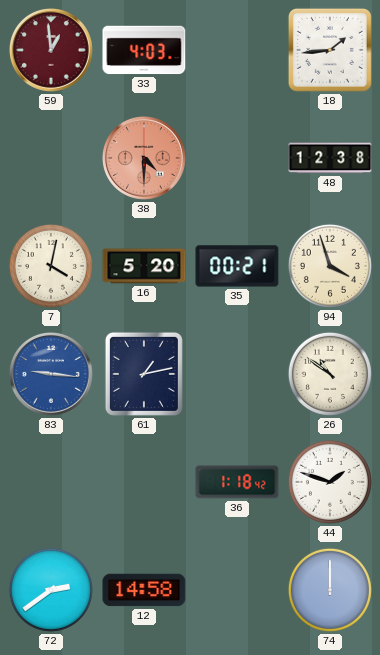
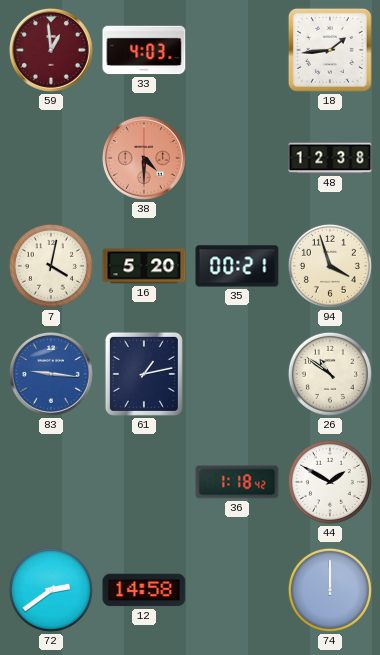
44: 1:48 -> 1:50
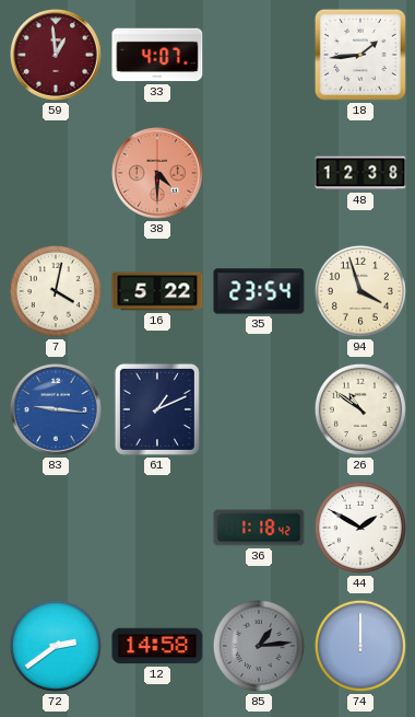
33: 4:03 -> 4:07
16: 5:20 -> 5:22
35: 00:21 -> 23:54
61: 1:13 -> 1:11
85: none -> 1:14
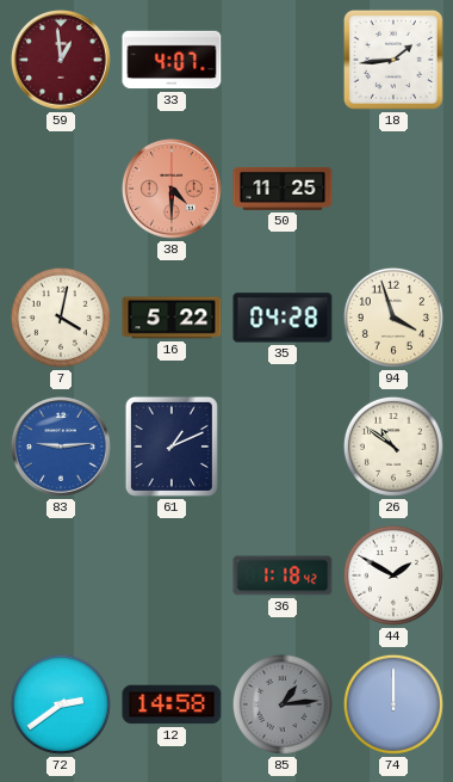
50: none -> 11:25
48: 12:38 -> none
35: 23:54 -> 04:28
83: 9:16 -> 9:14
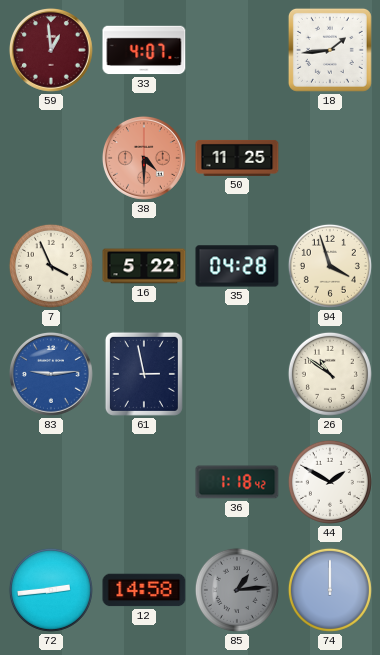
7: 4:02 -> 3:56
61: 1:11 -> 2:58
72: 2:39 -> 2:44
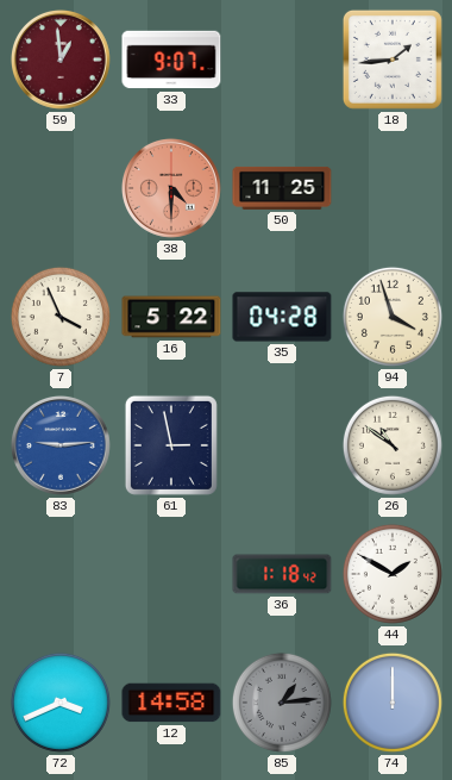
33: 4:07 -> 9:07
72: 2:44 -> 3:41
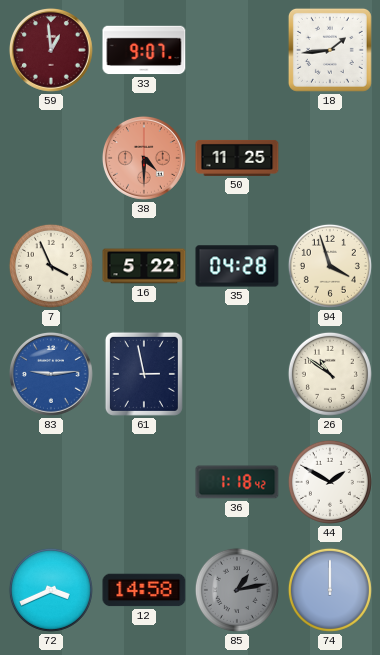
85: 1:14 -> 1:13
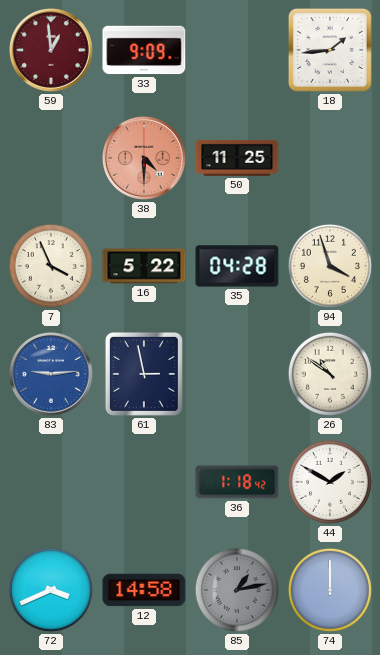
33: 9:07 -> 9:09
